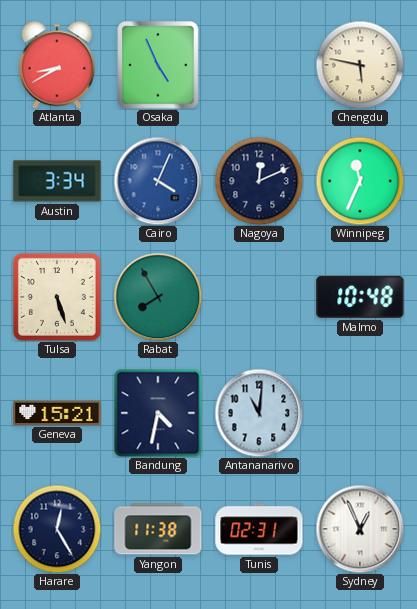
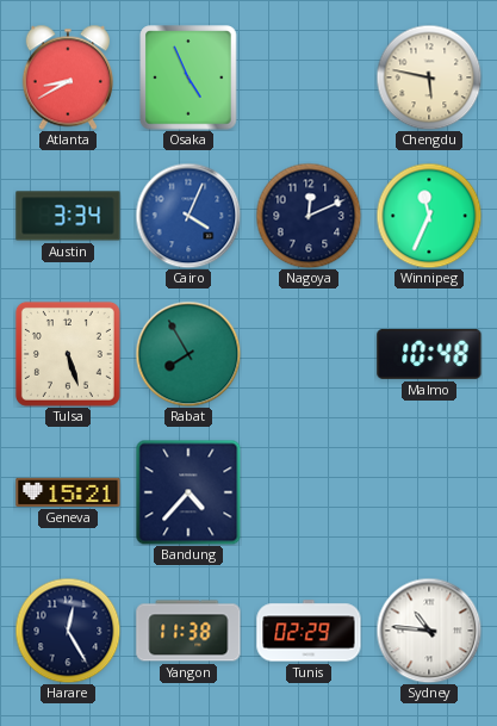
Bandung: 4:32 -> 4:37
Antananarivo: 11:01 -> none
Tunis: 02:31 -> 02:29
Sydney: 12:56 -> 10:46
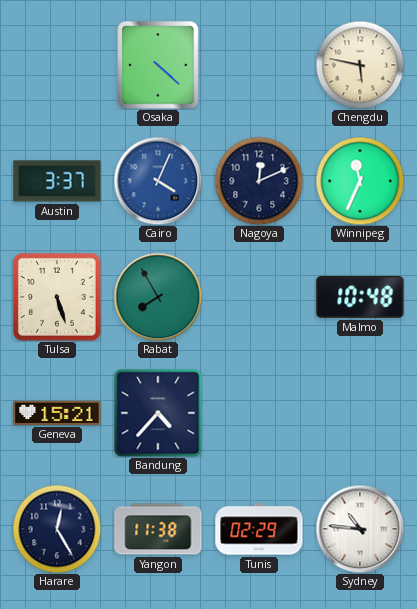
Atlanta: 8:40 -> none
Osaka: 4:56 -> 4:22
Austin: 3:34 -> 3:37
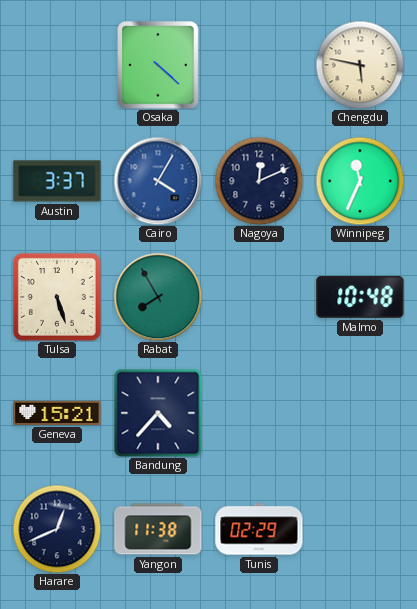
Cairo: 4:04 -> 4:05
Harare: 12:25 -> 12:41
Sydney: 10:46 -> none
